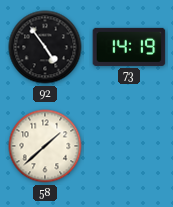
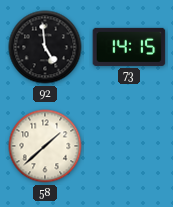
92: 4:54 -> 4:59
73: 14:19 -> 14:15
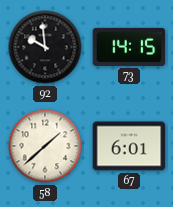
92: 4:59 -> 9:59
67: none -> 6:01
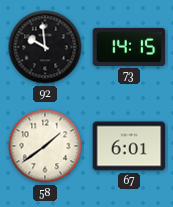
58: 1:38 -> 1:39
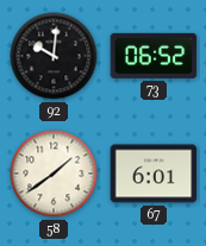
92: 9:59 -> 10:01
73: 14:15 -> 06:52
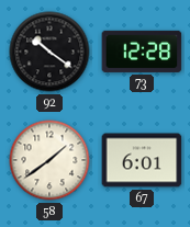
92: 10:01 -> 10:21
73: 06:52 -> 12:28
